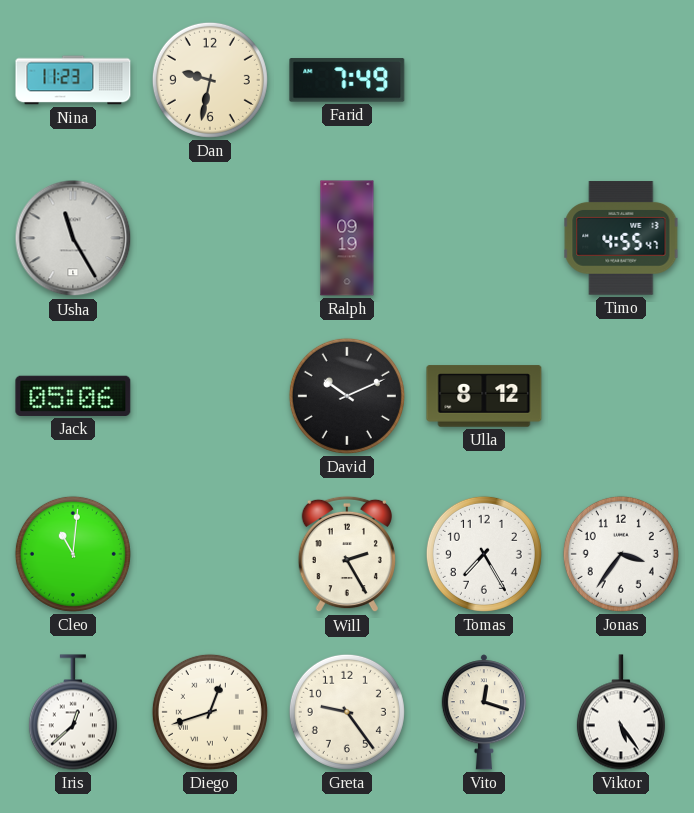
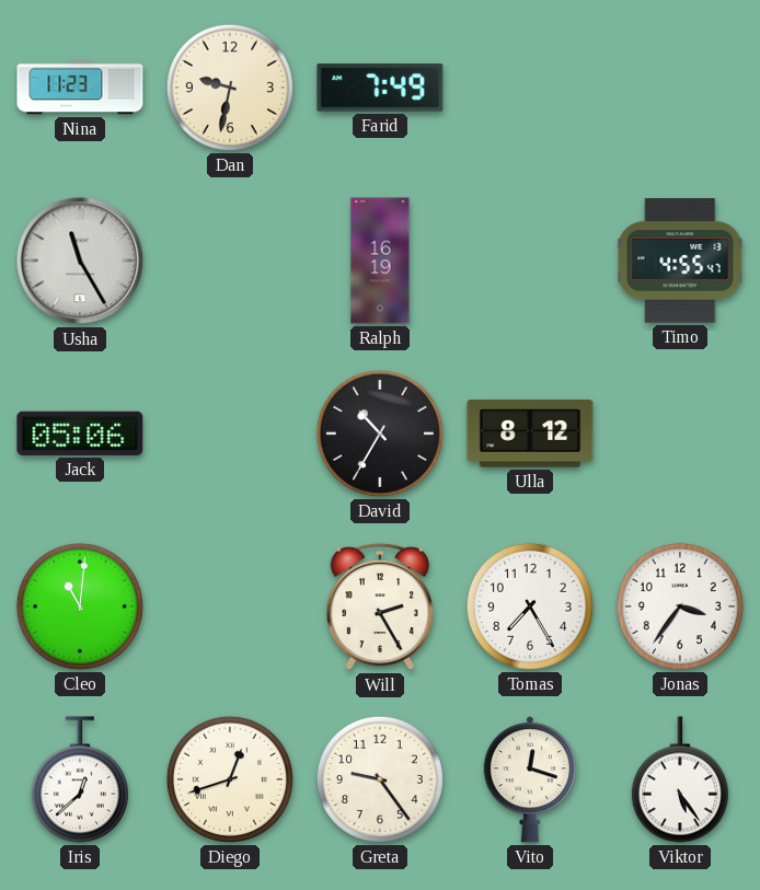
Ralph: 09:19 -> 16:19
David: 10:11 -> 10:35
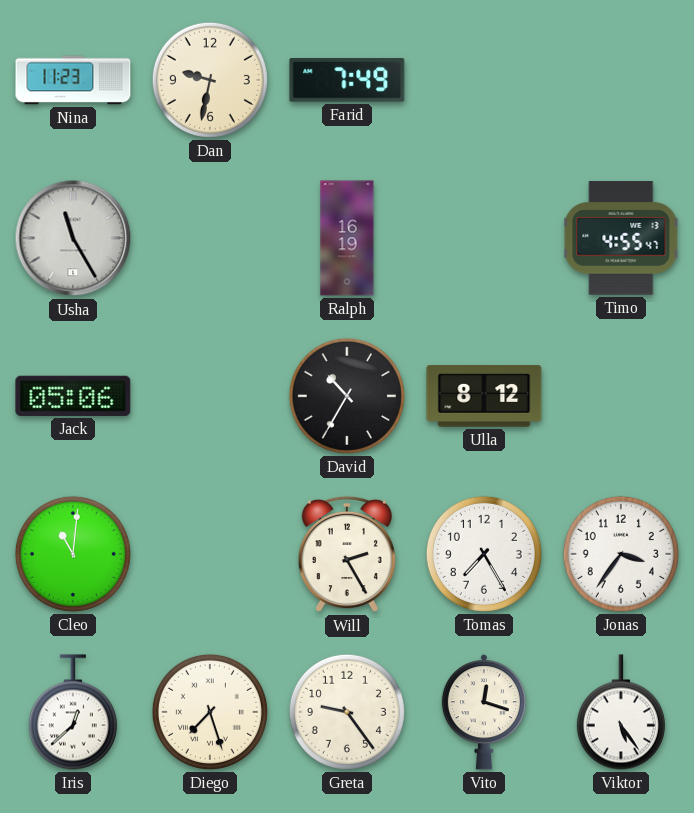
Diego: 12:42 -> 7:27
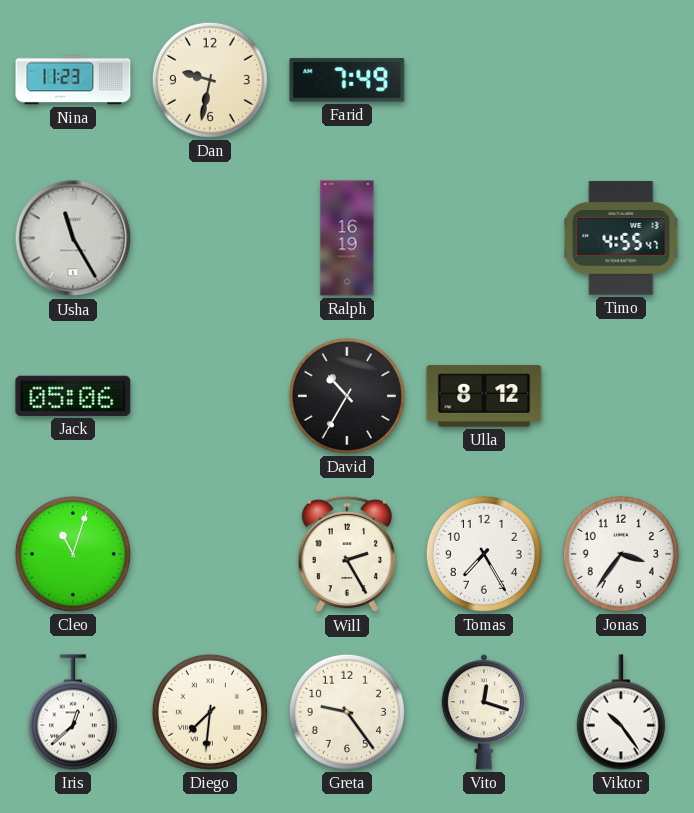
Cleo: 11:01 -> 11:03
Diego: 7:27 -> 7:31
Viktor: 5:24 -> 10:24
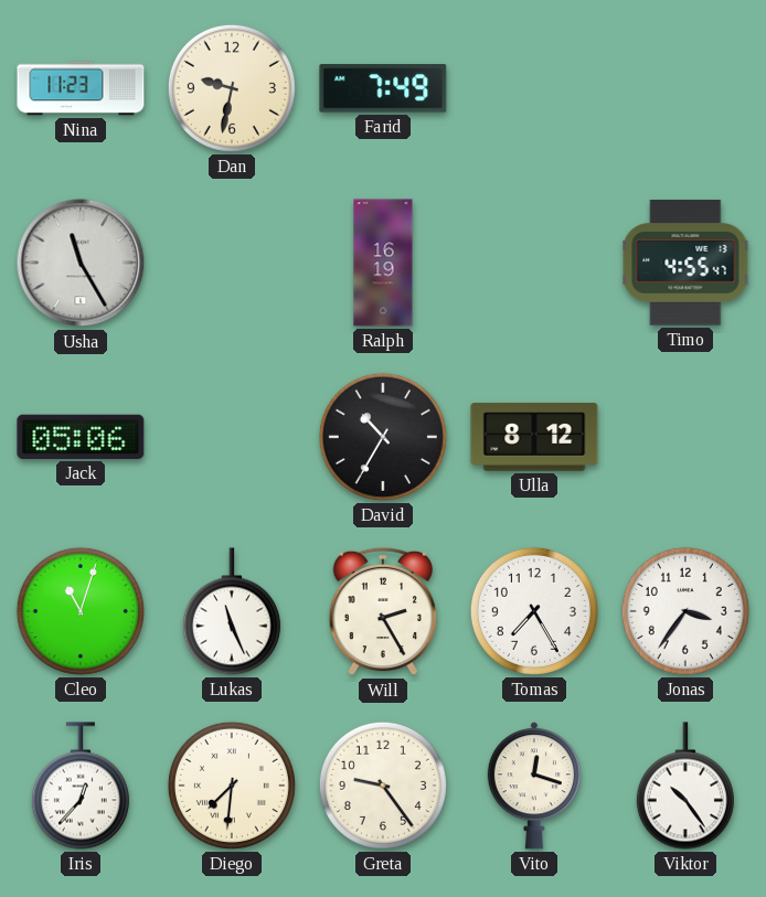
Lukas: none -> 11:26
Iris: 12:38 -> 12:37
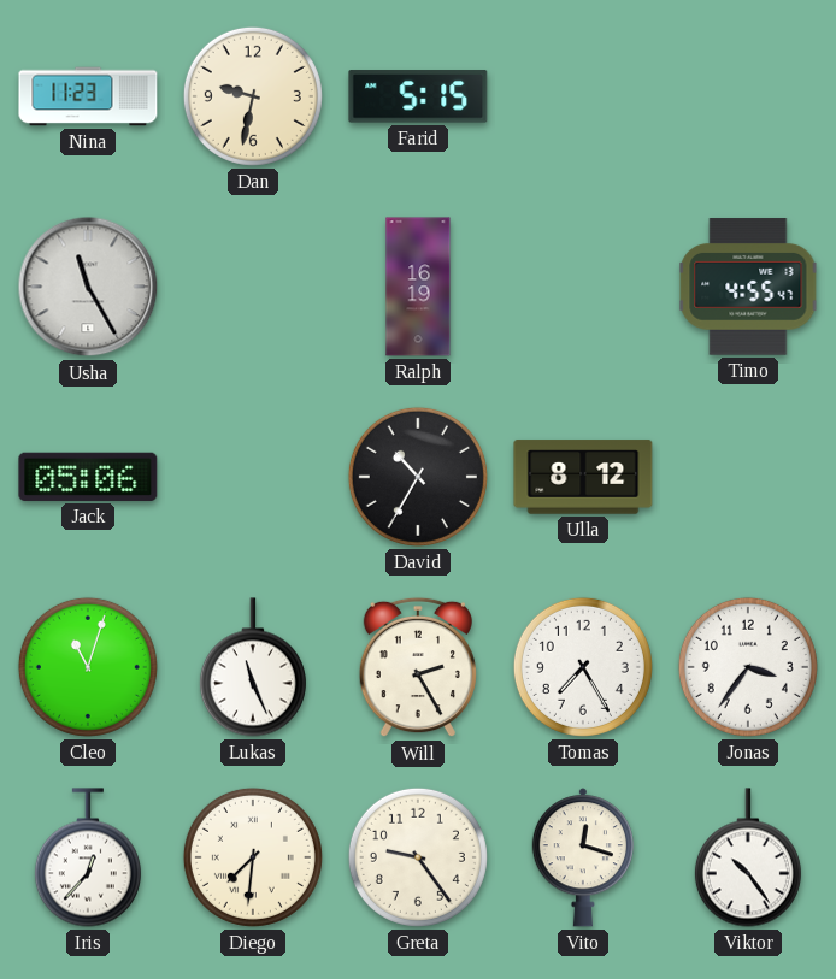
Farid: 7:49 -> 5:15
